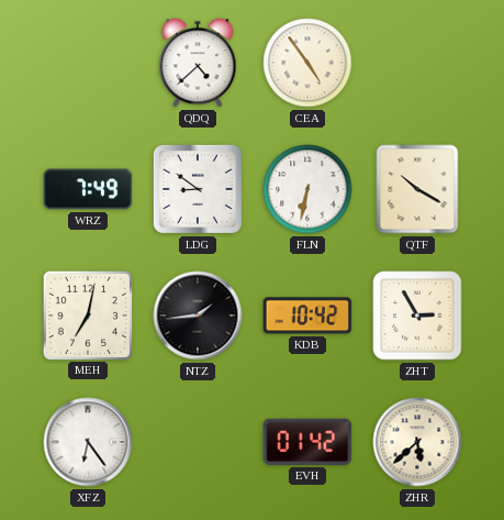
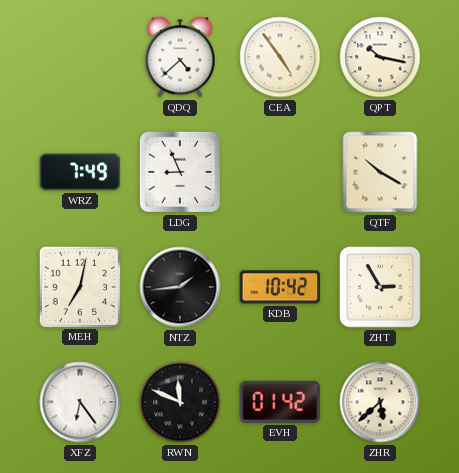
QPT: none -> 10:17
LDG: 8:51 -> 8:56
FLN: 6:32 -> none
RWN: none -> 11:49
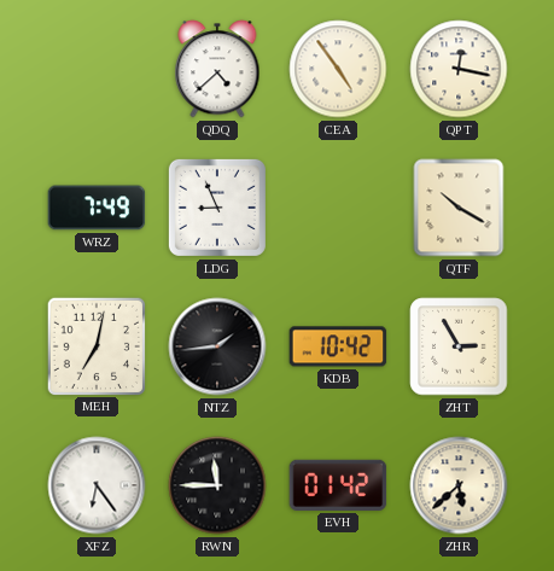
QPT: 10:17 -> 12:17
RWN: 11:49 -> 11:45
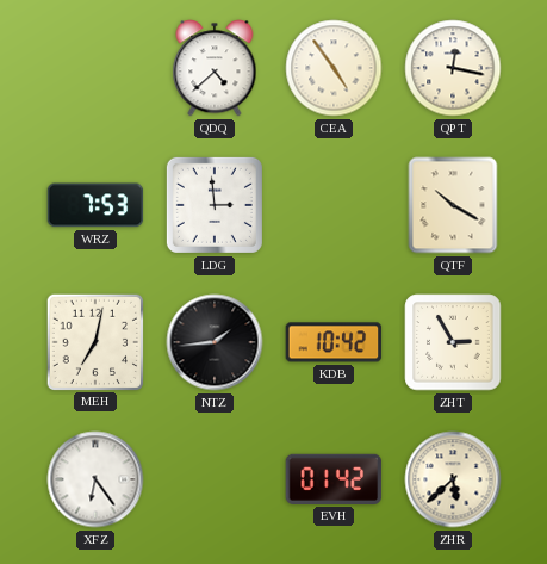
WRZ: 7:49 -> 7:53
LDG: 8:56 -> 2:59
RWN: 11:45 -> none
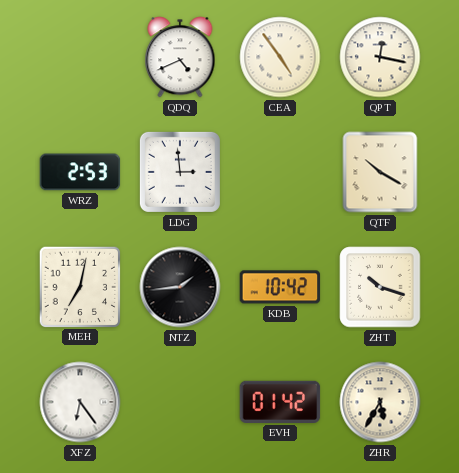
QDQ: 4:38 -> 4:41
WRZ: 7:53 -> 2:53
ZHT: 2:55 -> 10:18
ZHR: 5:38 -> 5:35
